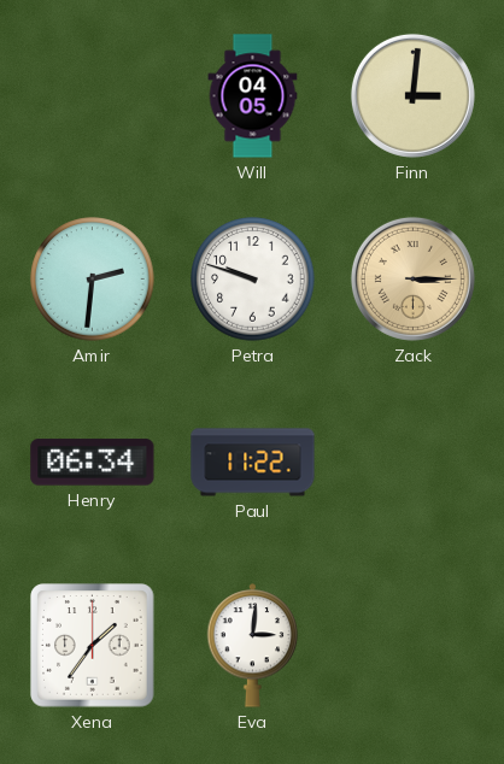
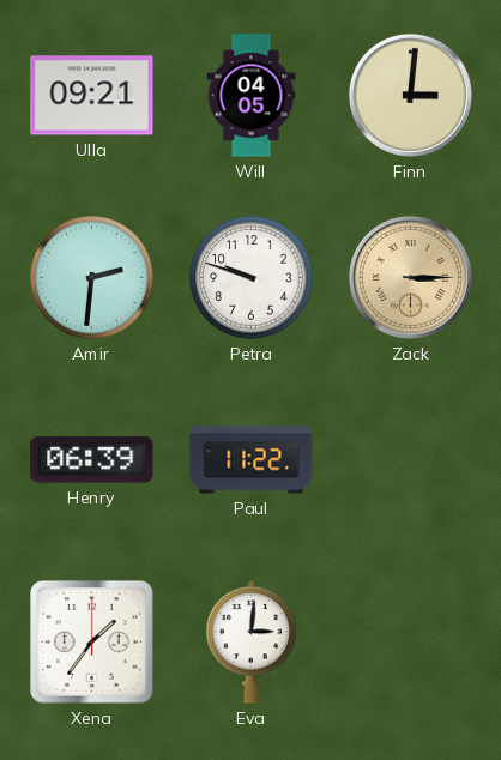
Ulla: none -> 09:21
Henry: 06:34 -> 06:39
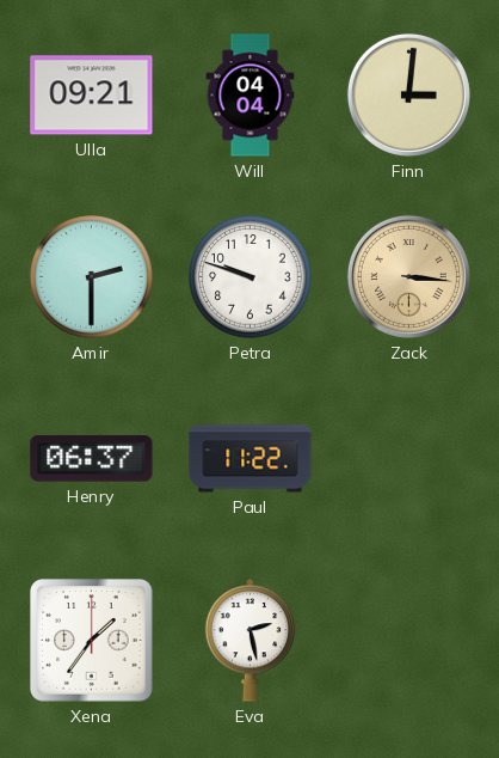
Will: 04:05 -> 04:04
Amir: 2:31 -> 2:30
Zack: 3:15 -> 3:16
Henry: 06:39 -> 06:37
Eva: 3:01 -> 2:28
